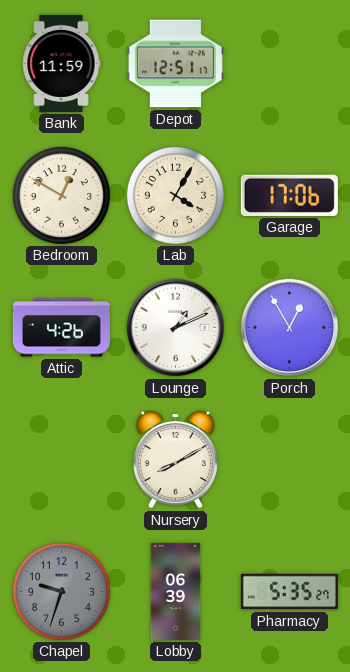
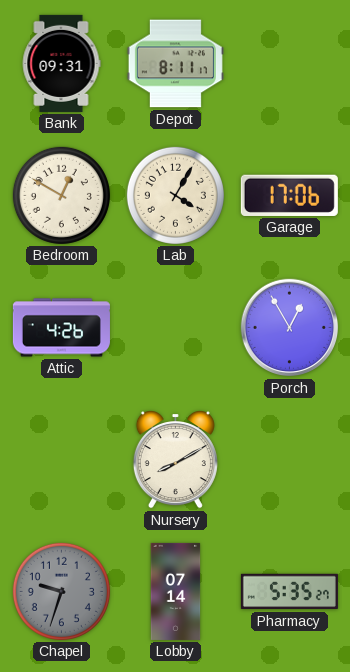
Bank: 11:59 -> 09:31
Depot: 12:51 -> 8:11
Lounge: 1:11 -> none
Lobby: 06:39 -> 07:14
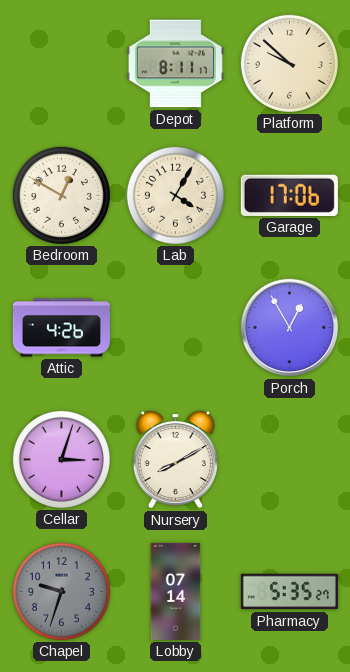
Bank: 09:31 -> none
Platform: none -> 9:52
Cellar: none -> 3:03
